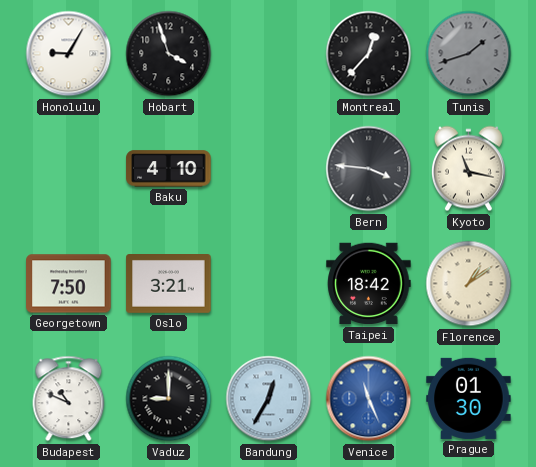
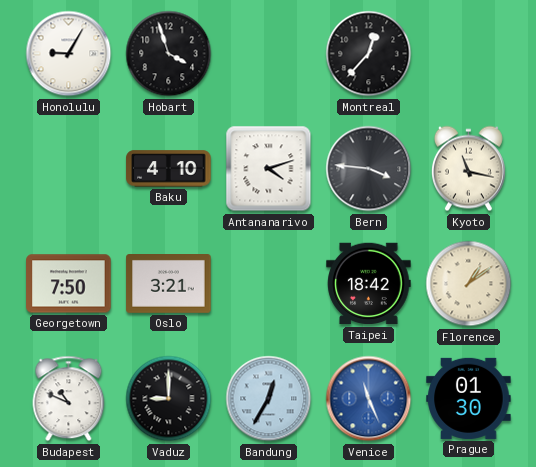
Tunis: 1:42 -> none
Antananarivo: none -> 4:12
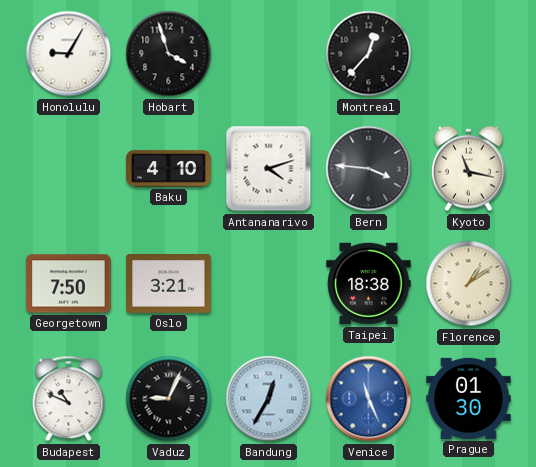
Taipei: 18:42 -> 18:38
Vaduz: 9:00 -> 9:04
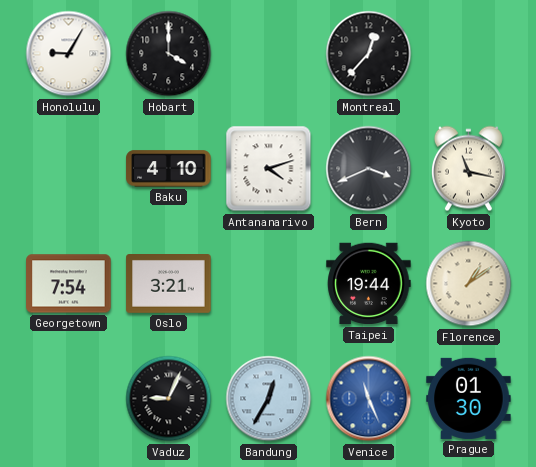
Hobart: 3:57 -> 4:00
Bern: 3:46 -> 3:41
Georgetown: 7:50 -> 7:54
Taipei: 18:38 -> 19:44
Budapest: 10:49 -> none
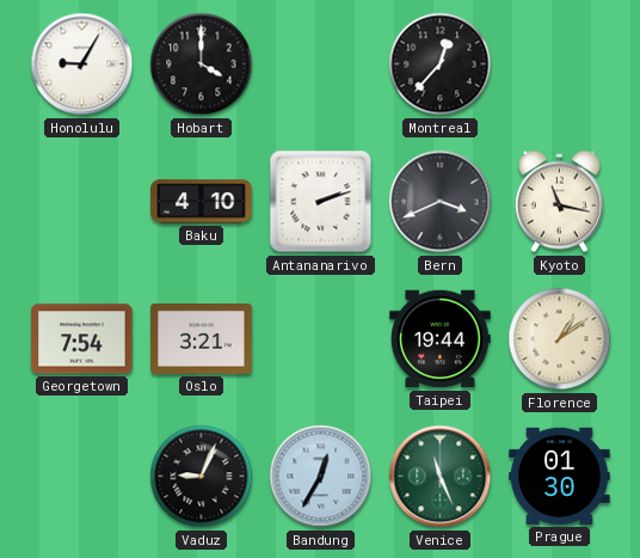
Antananarivo: 4:12 -> 2:12
Venice dial: blue -> green
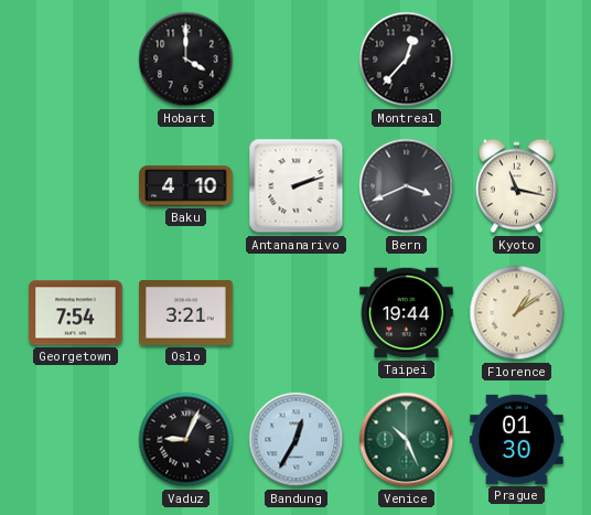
Honolulu: 9:05 -> none
Venice: 11:26 -> 10:26
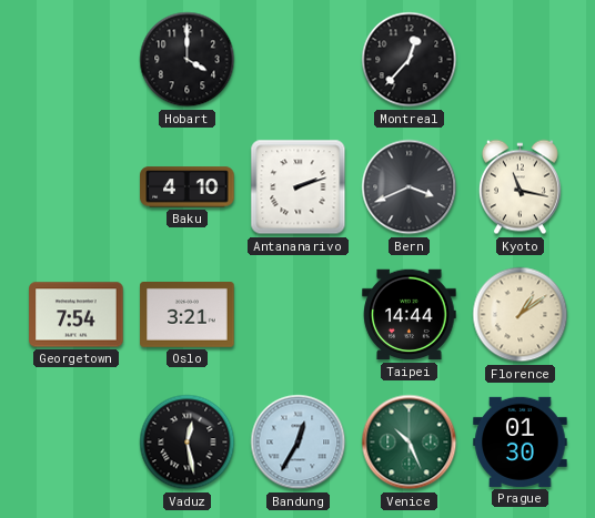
Taipei: 19:44 -> 14:44
Vaduz: 9:04 -> 12:28
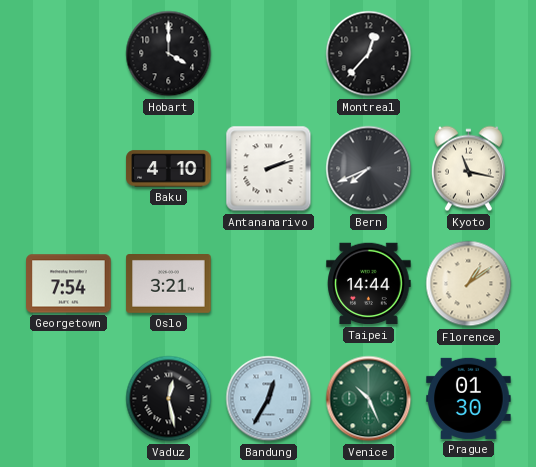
Bern: 3:41 -> 7:41
